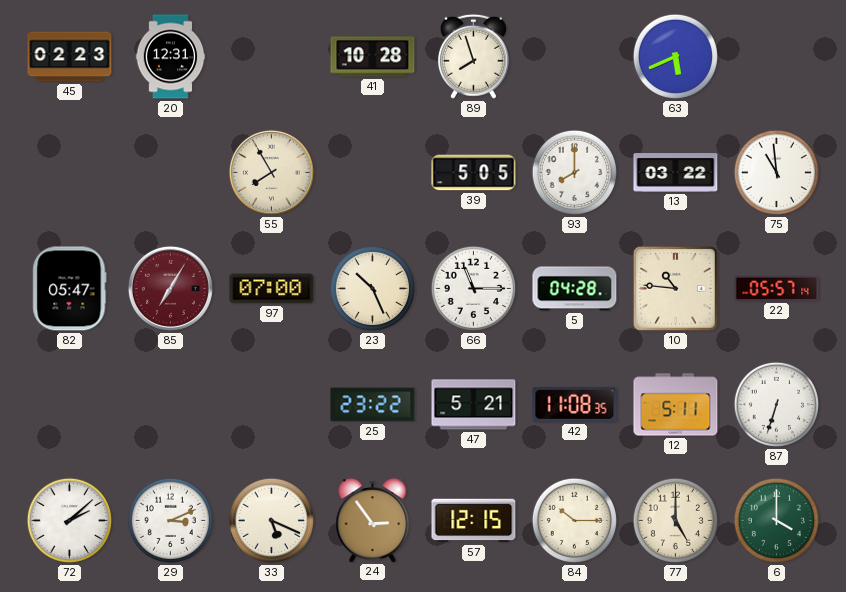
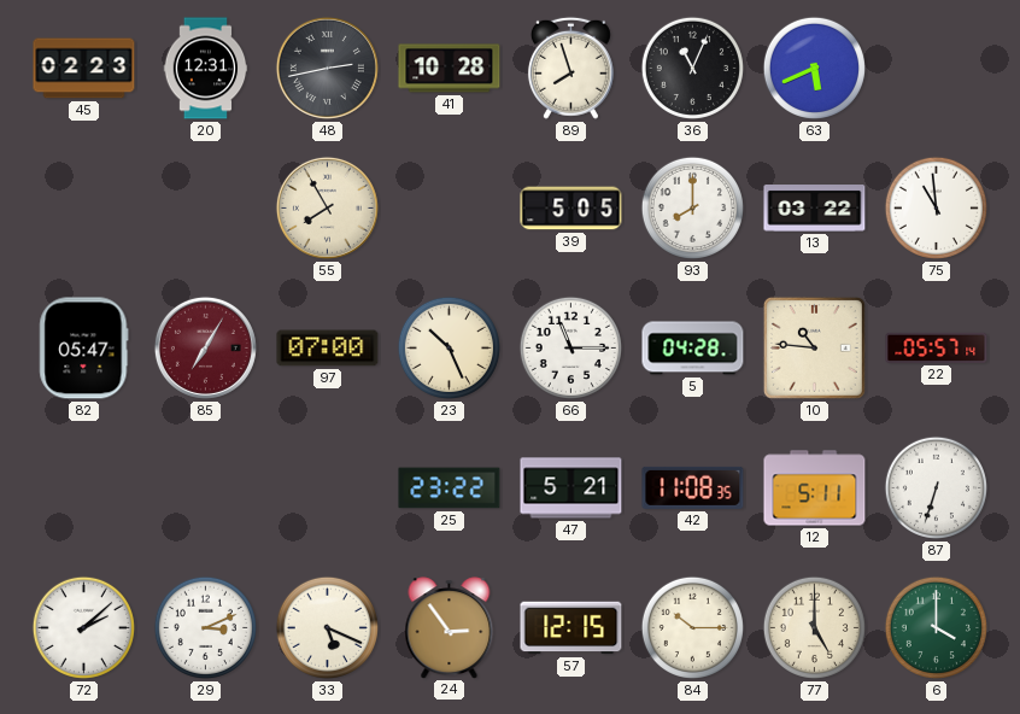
48: none -> 2:43
36: none -> 11:04
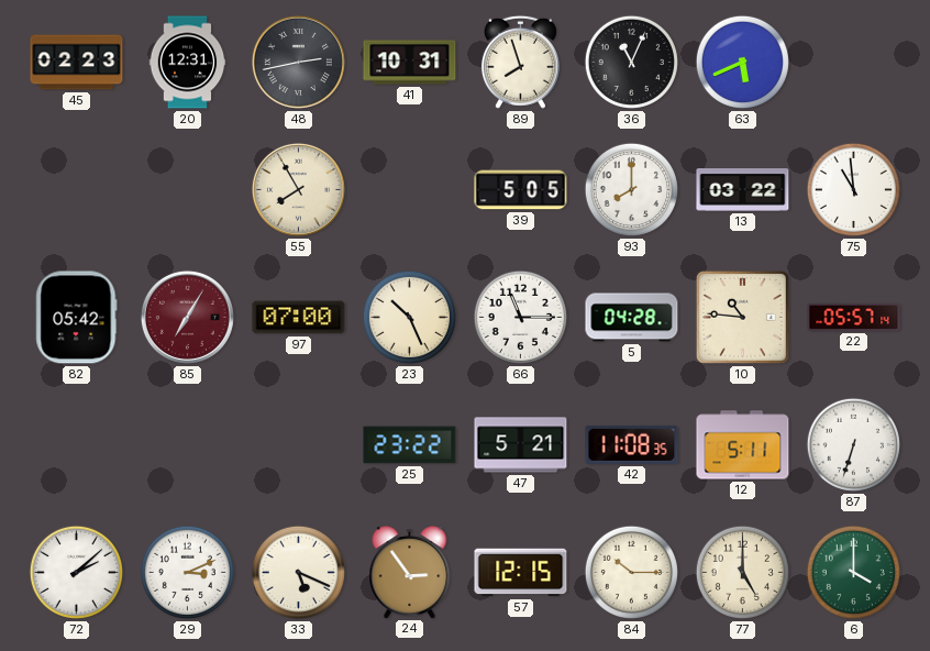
41: 10:28 -> 10:31
82: 05:47 -> 05:42
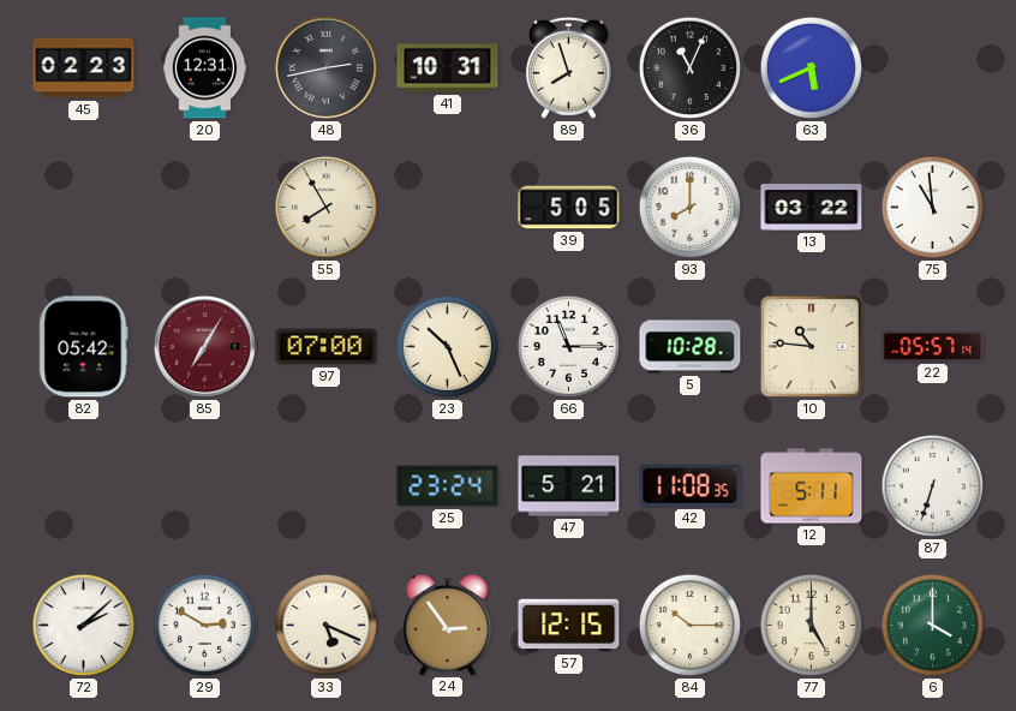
5: 04:28 -> 10:28
25: 23:22 -> 23:24
29: 3:11 -> 2:50
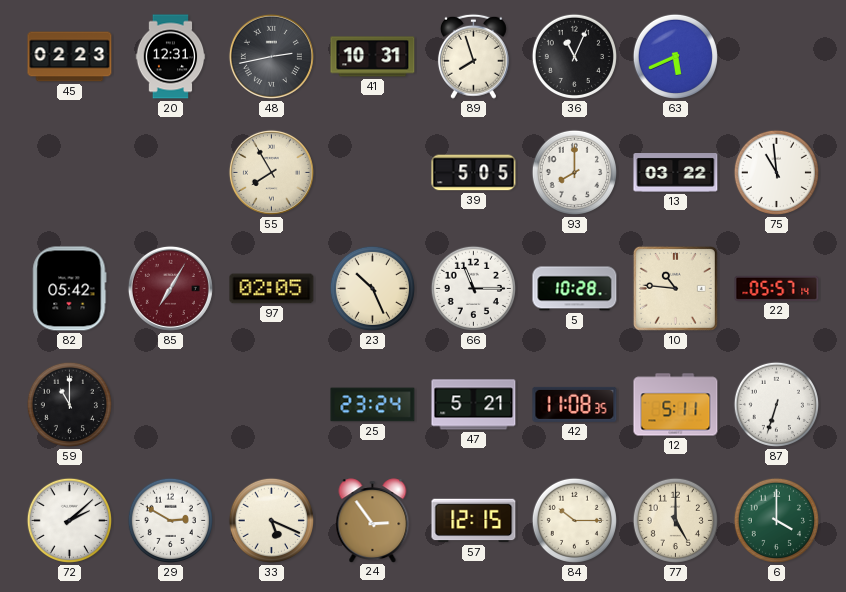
97: 07:00 -> 02:05
59: none -> 11:00
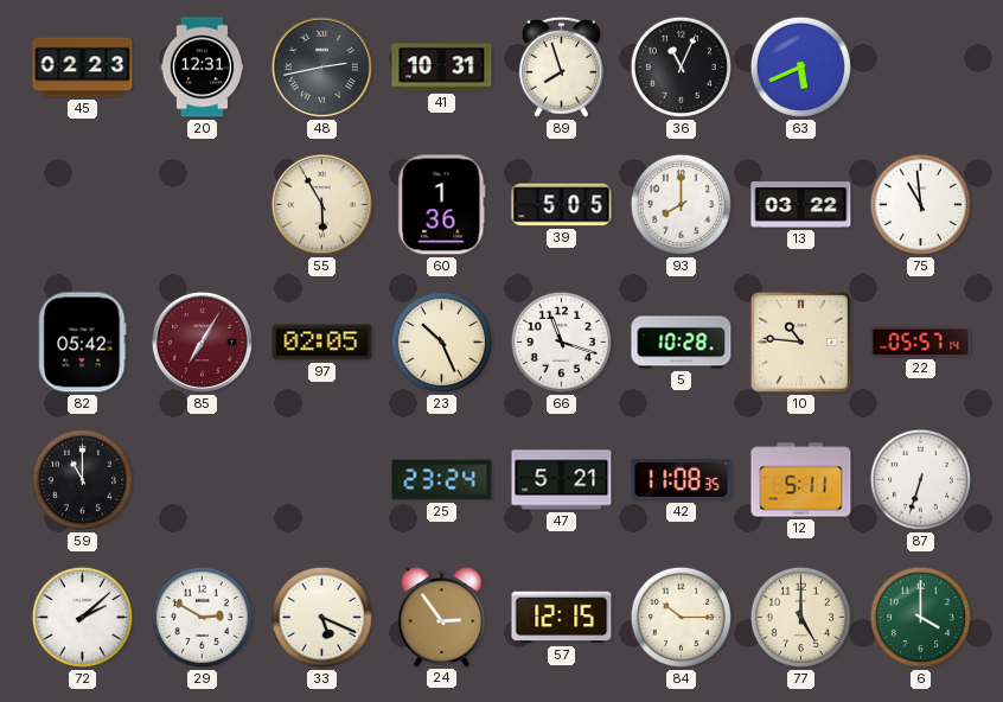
55: 7:55 -> 5:55
60: none -> 1:36
66: 11:15 -> 11:18
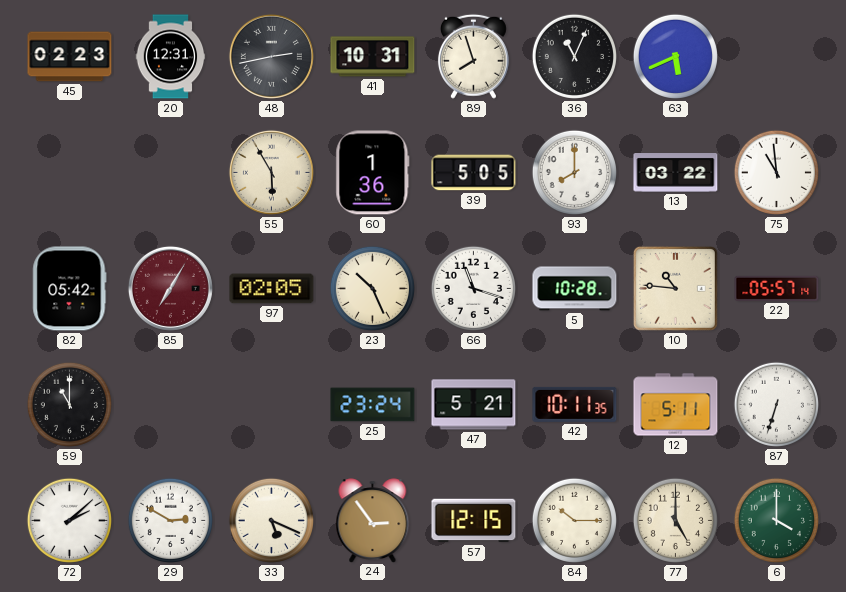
42: 11:08 -> 10:11
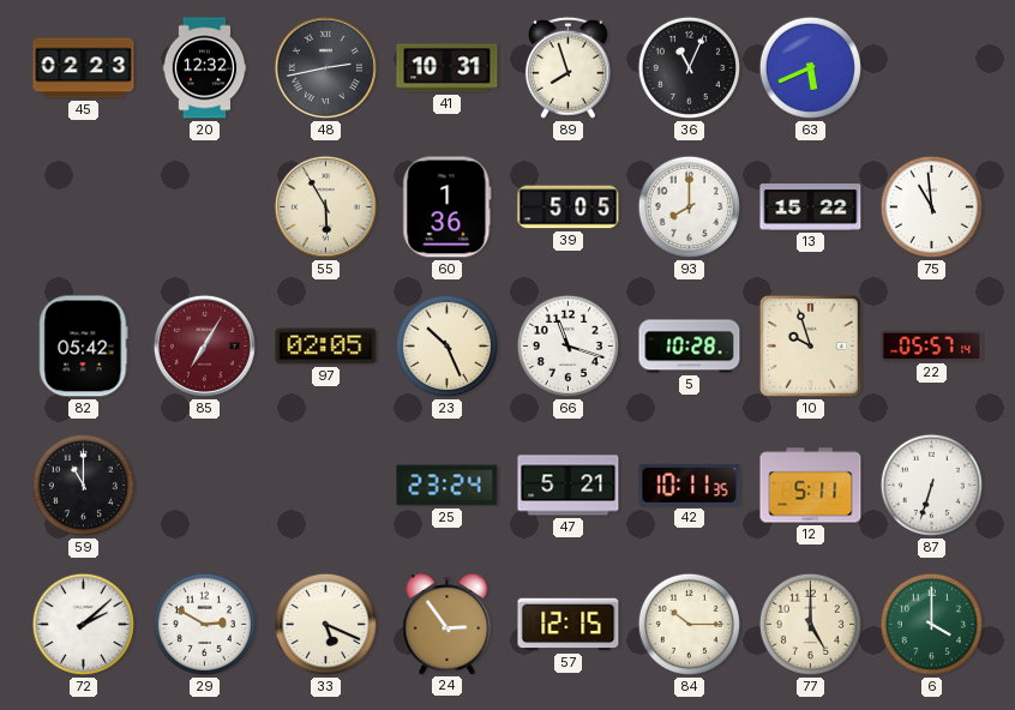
20: 12:31 -> 12:32
13: 03:22 -> 15:22
10: 10:46 -> 9:57
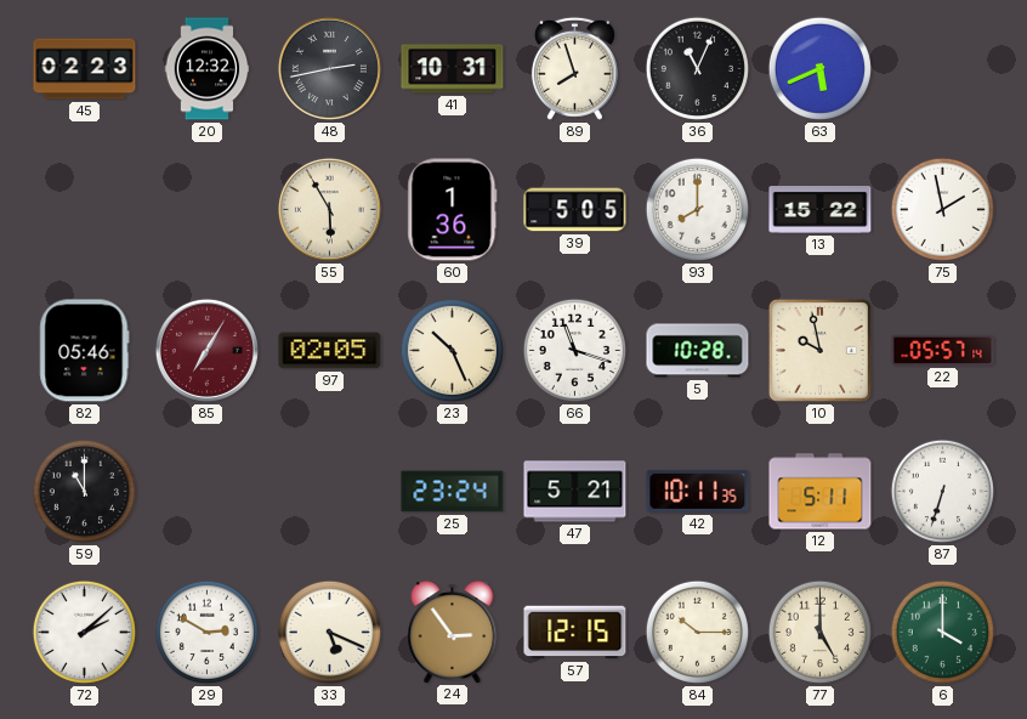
75: 10:59 -> 1:58
82: 05:42 -> 05:46
10: 9:57 -> 9:58
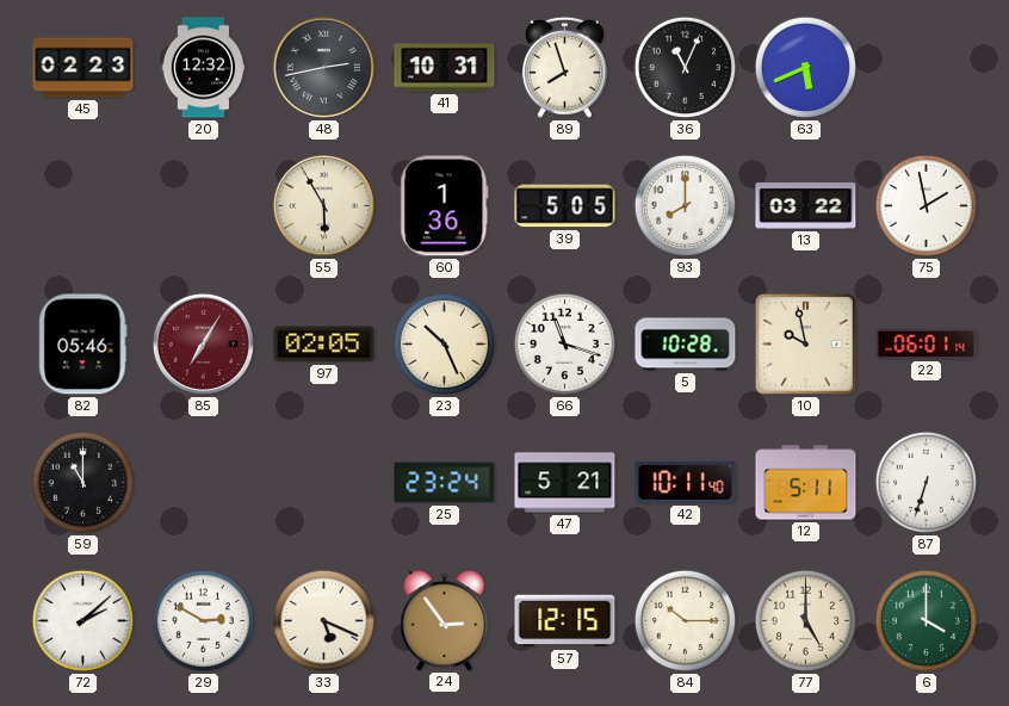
13: 15:22 -> 03:22
22: 05:57 -> 06:01
42: 10:11:35 -> 10:11:40
